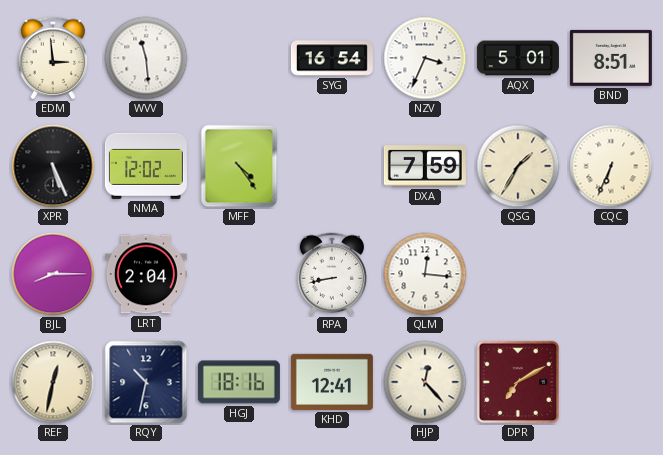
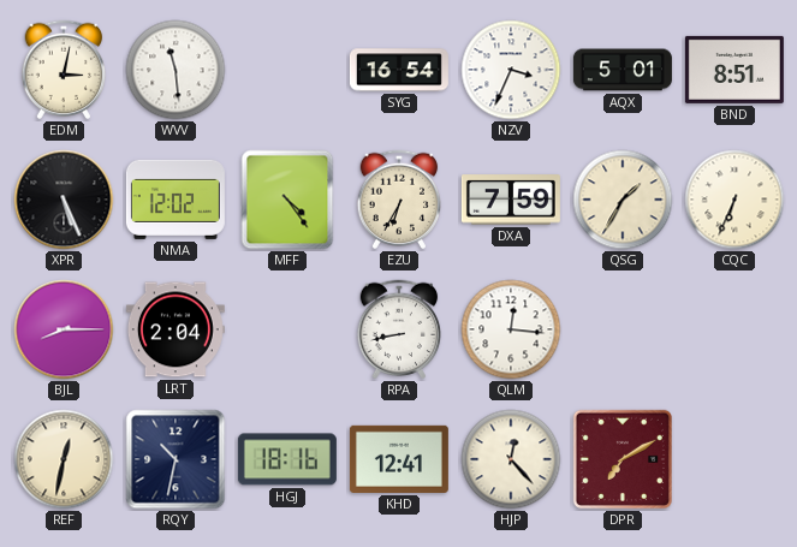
EDM: 2:59 -> 3:02
EZU: none -> 6:35
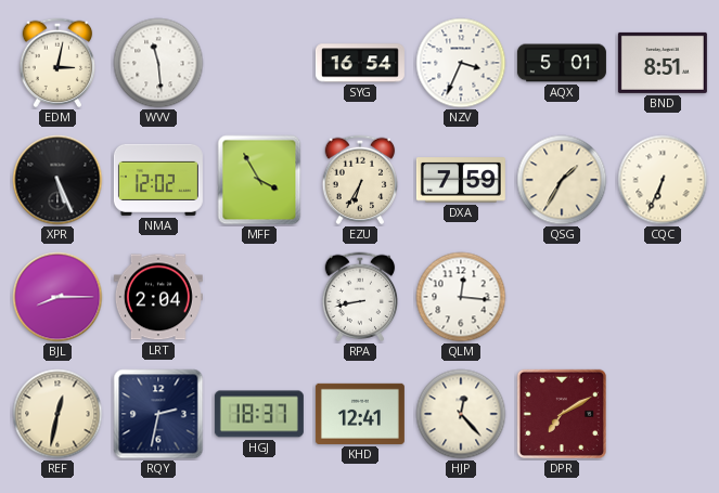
MFF: 4:24 -> 3:55
RQY: 10:32 -> 2:32
HGJ: 18:16 -> 18:37
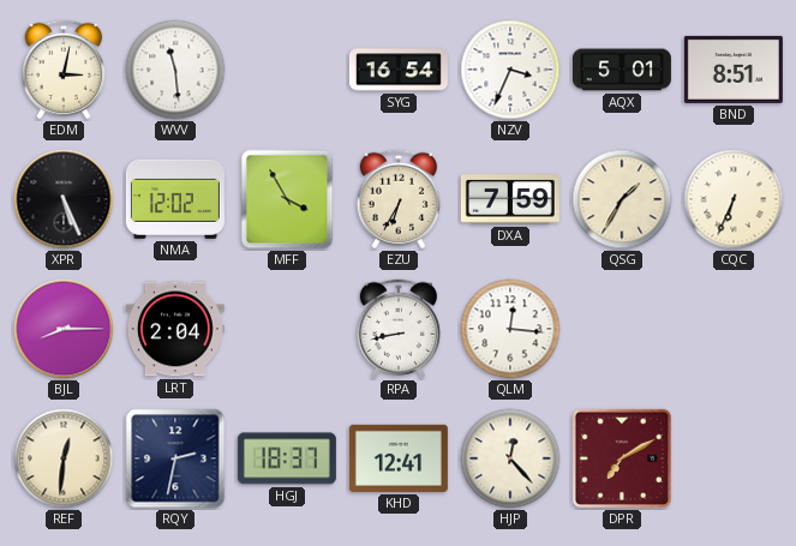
REF: 12:32 -> 12:31
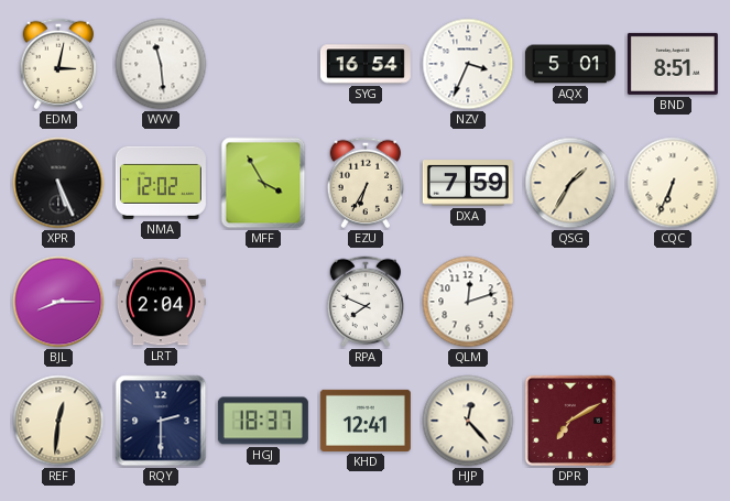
RPA: 8:43 -> 7:49
QLM: 12:16 -> 12:12
RQY: 2:32 -> 2:30
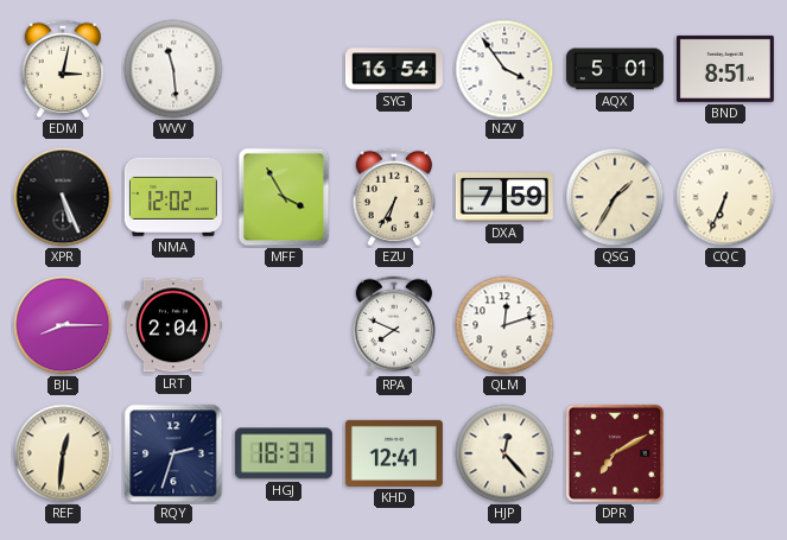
NZV: 3:34 -> 3:54
RQY: 2:30 -> 2:33
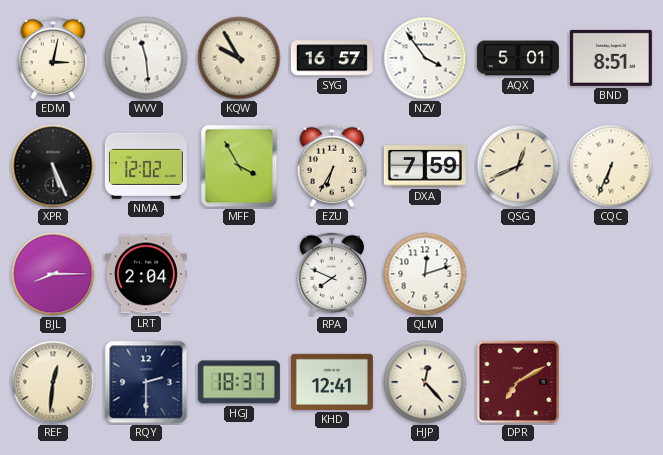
KQW: none -> 9:55
SYG: 16:54 -> 16:57
QSG: 1:35 -> 12:41
RQY: 2:33 -> 2:30
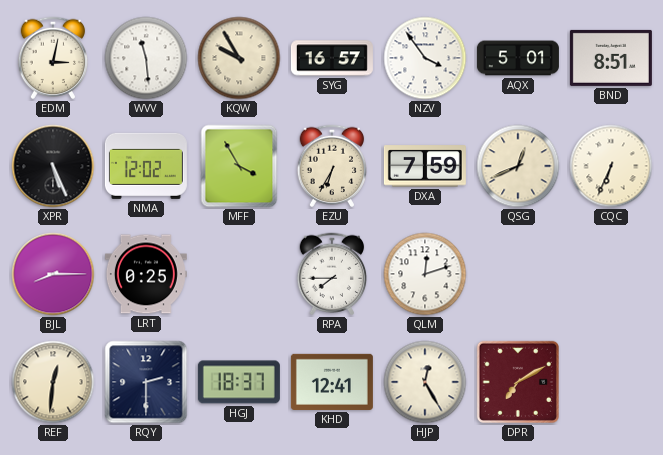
LRT: 2:04 -> 0:25
RPA: 7:49 -> 7:45
HJP: 12:23 -> 12:25
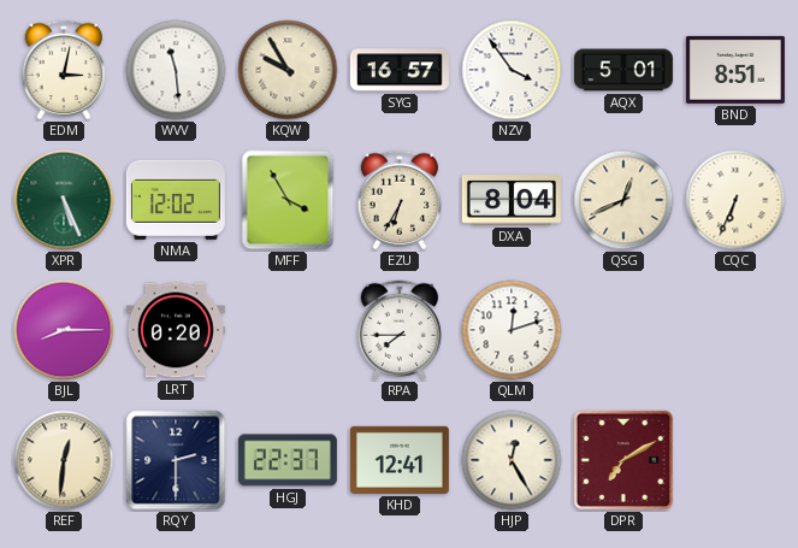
XPR dial: black -> green
DXA: 7:59 -> 8:04
LRT: 0:25 -> 0:20
HGJ: 18:37 -> 22:37
